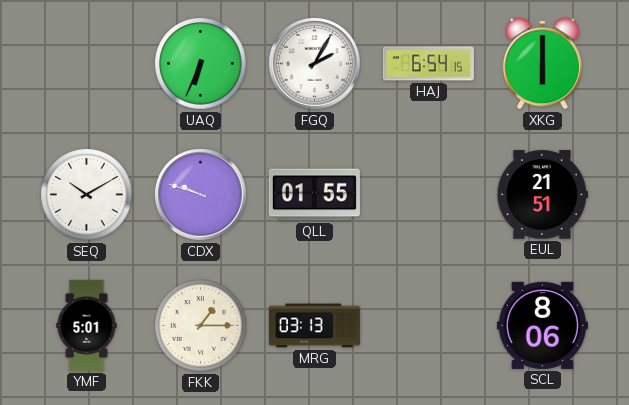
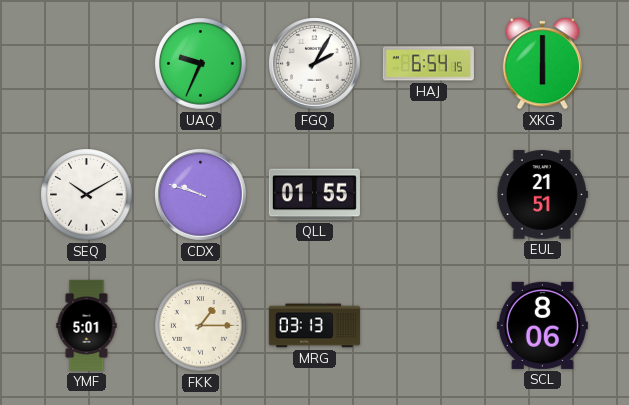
UAQ: 6:34 -> 9:34
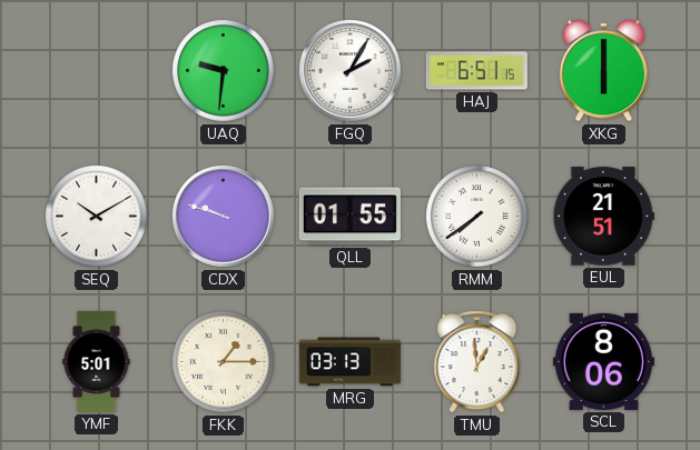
UAQ: 9:34 -> 9:31
HAJ: 6:54 -> 6:51
RMM: none -> 7:39
TMU: none -> 12:59
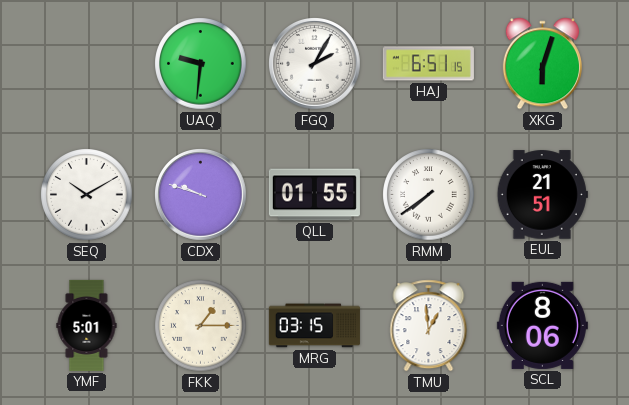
XKG: 6:00 -> 6:03
MRG: 03:13 -> 03:15
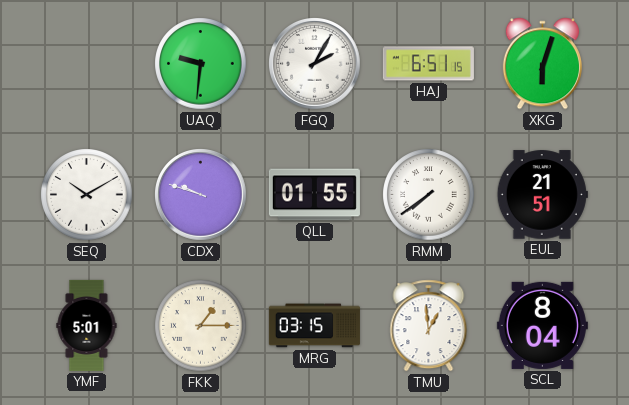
SCL: 8:06 -> 8:04
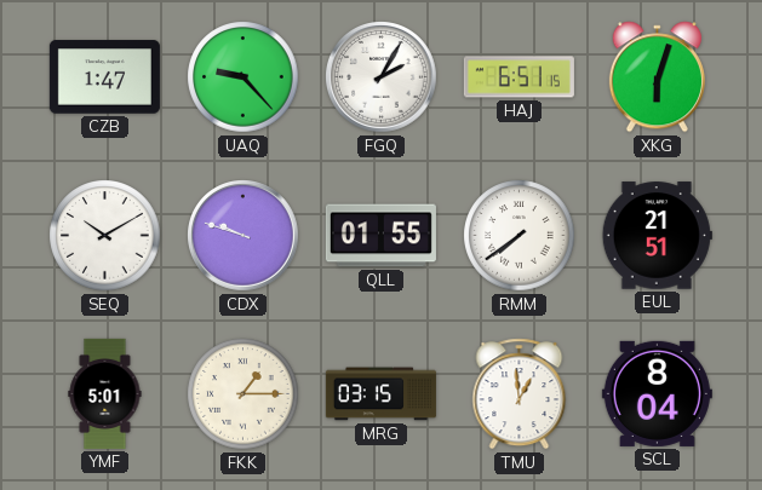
CZB: none -> 1:47
UAQ: 9:31 -> 9:23
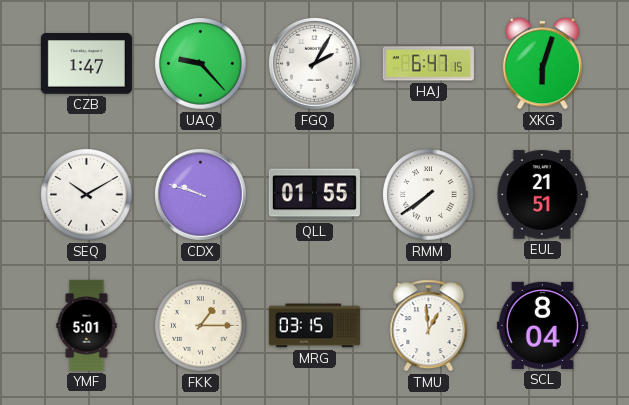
HAJ: 6:51 -> 6:47
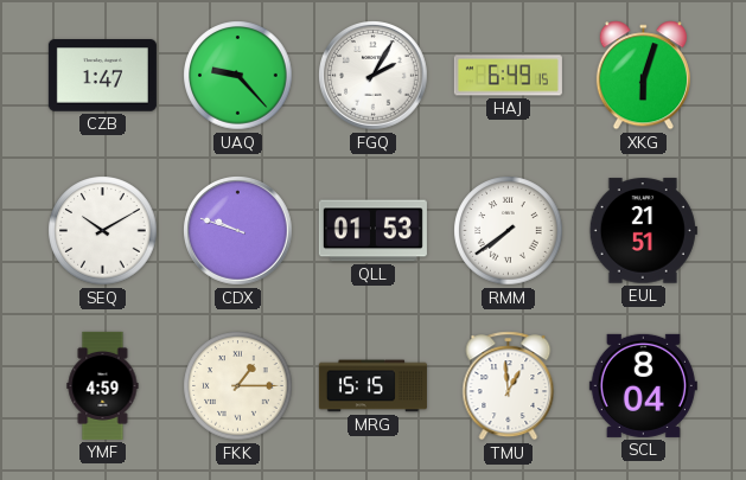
HAJ: 6:47 -> 6:49
QLL: 01:55 -> 01:53
YMF: 5:01 -> 4:59
MRG: 03:15 -> 15:15
